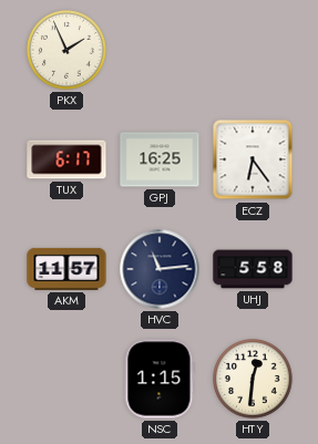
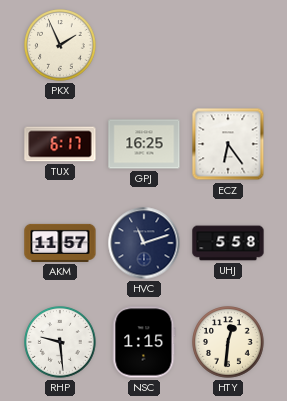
HVC: 11:14 -> 11:12
RHP: none -> 9:29
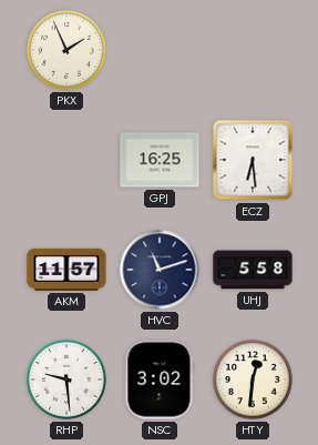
TUX: 6:17 -> none
ECZ: 6:24 -> 6:29
NSC: 1:15 -> 3:02
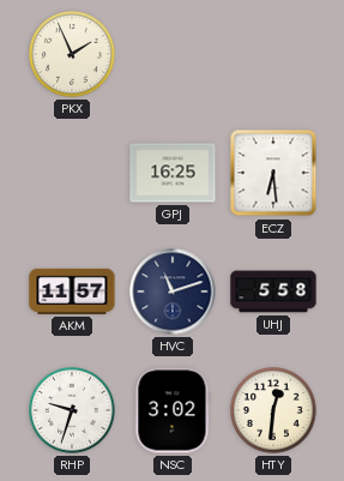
RHP: 9:29 -> 9:33
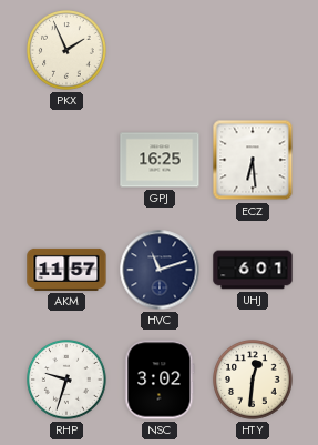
UHJ: 5:58 -> 6:01
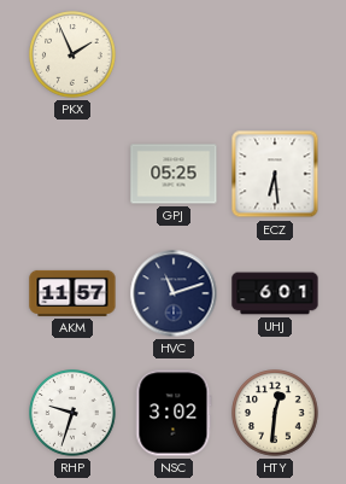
GPJ: 16:25 -> 05:25
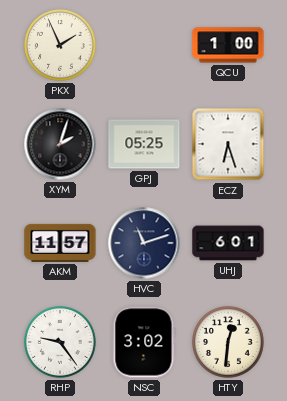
QCU: none -> 1:00
XYM: none -> 2:03
ECZ: 6:29 -> 6:27
RHP: 9:33 -> 9:24
